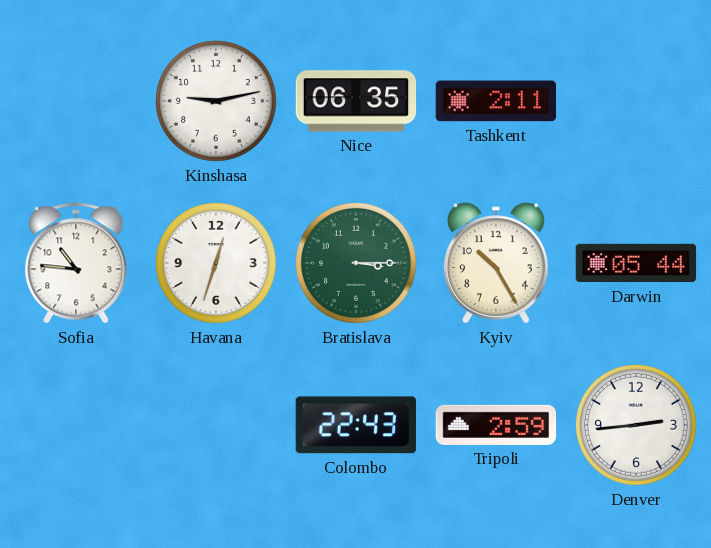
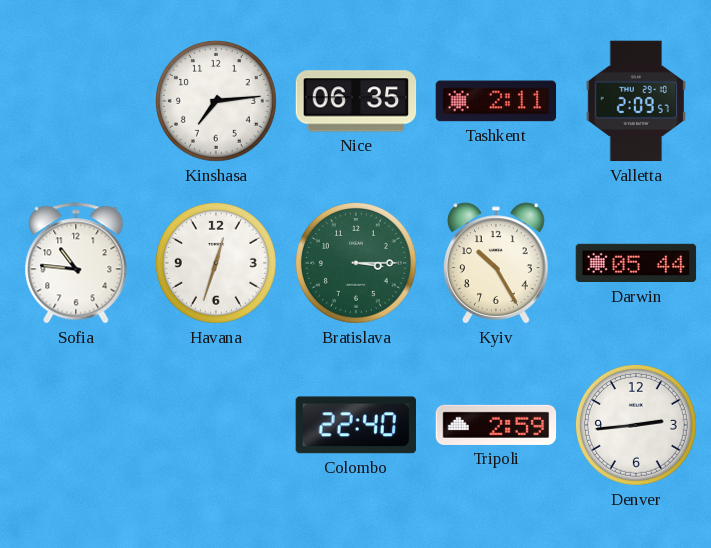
Kinshasa: 9:13 -> 7:14
Valletta: none -> 2:09
Colombo: 22:43 -> 22:40
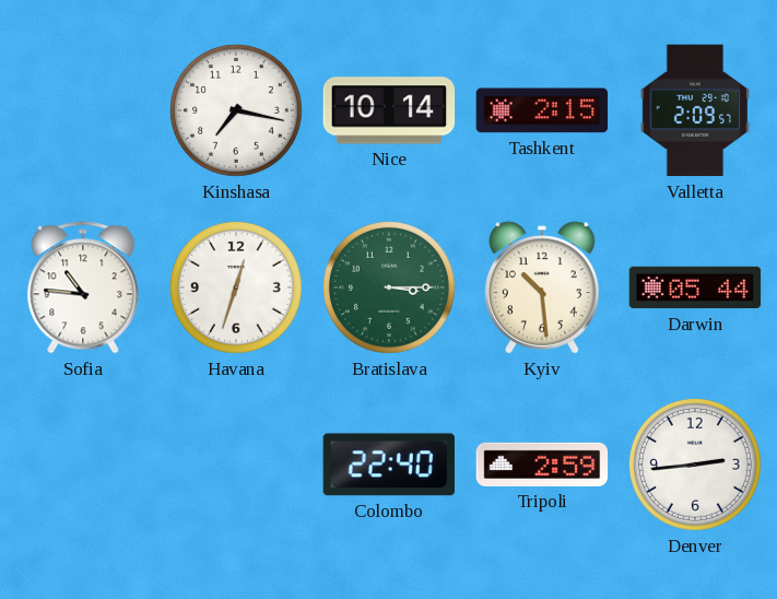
Kinshasa: 7:14 -> 7:17
Nice: 06:35 -> 10:14
Tashkent: 2:11 -> 2:15
Kyiv: 10:25 -> 10:29
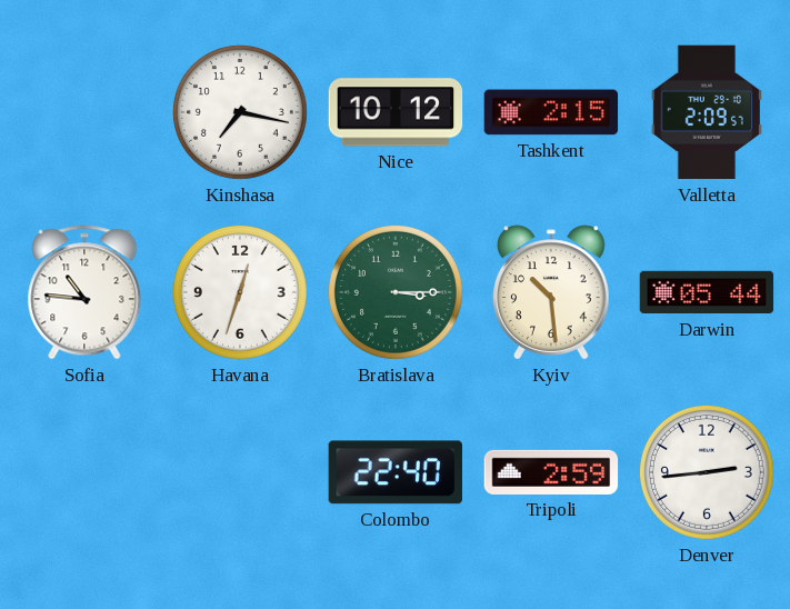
Nice: 10:14 -> 10:12
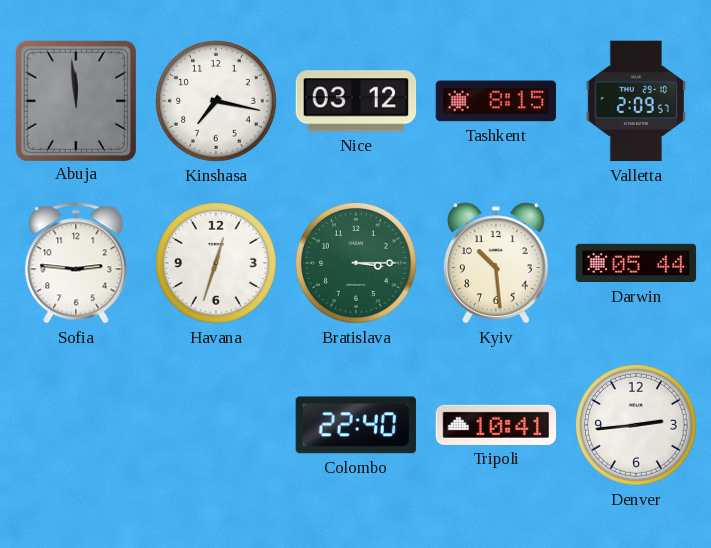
Abuja: none -> 11:59
Nice: 10:12 -> 03:12
Tashkent: 2:15 -> 8:15
Sofia: 10:46 -> 2:46
Tripoli: 2:59 -> 10:41
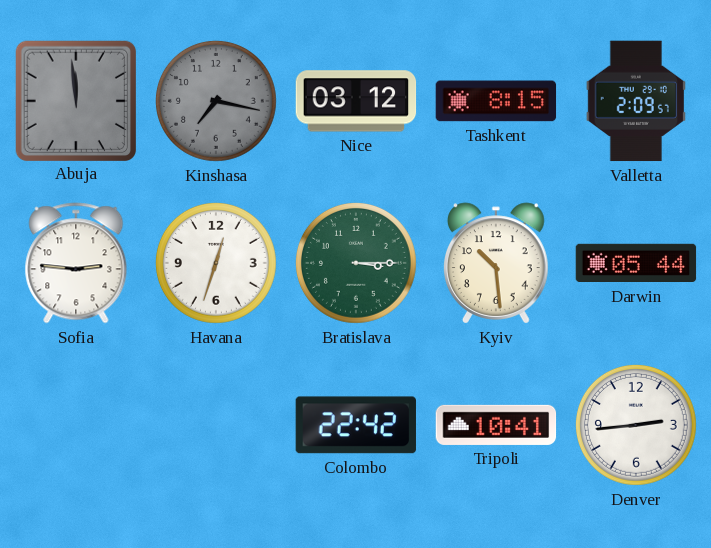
Kinshasa dial: white -> grey
Colombo: 22:40 -> 22:42
